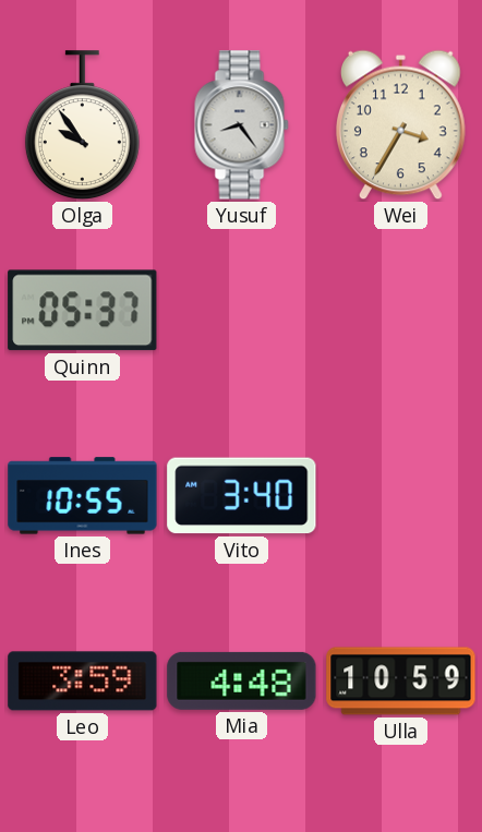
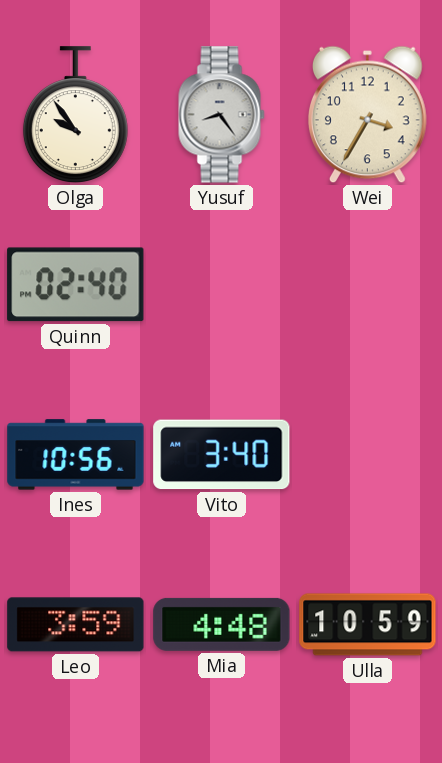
Quinn: 05:37 -> 02:40
Ines: 10:55 -> 10:56
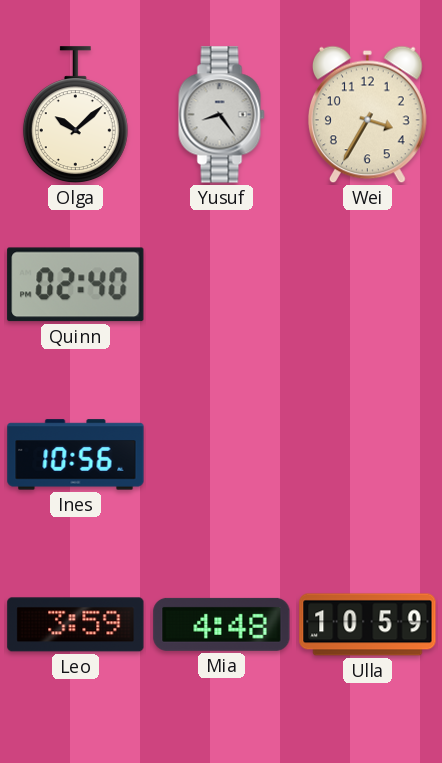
Olga: 9:54 -> 10:08
Vito: 3:40 -> none
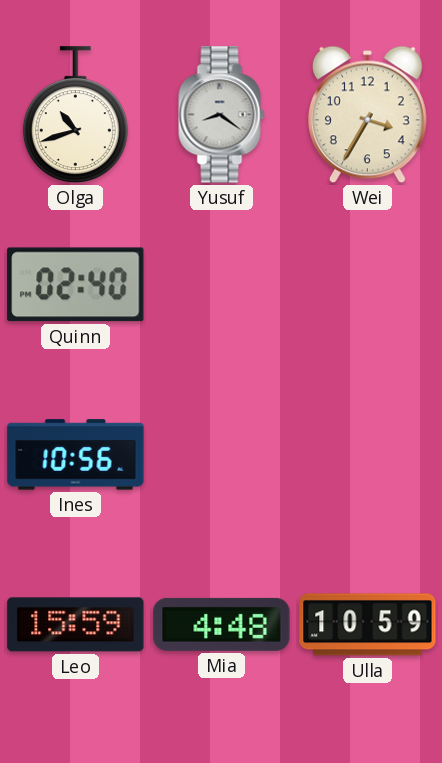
Olga: 10:08 -> 10:42
Yusuf: 8:24 -> 8:21
Leo: 3:59 -> 15:59
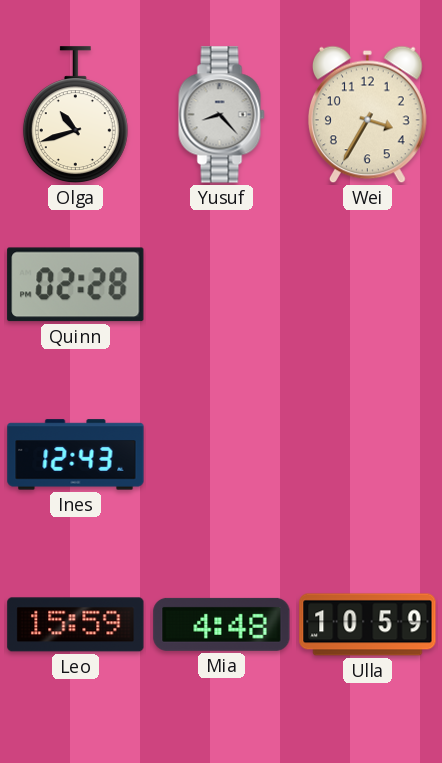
Yusuf: 8:21 -> 8:23
Quinn: 02:40 -> 02:28
Ines: 10:56 -> 12:43
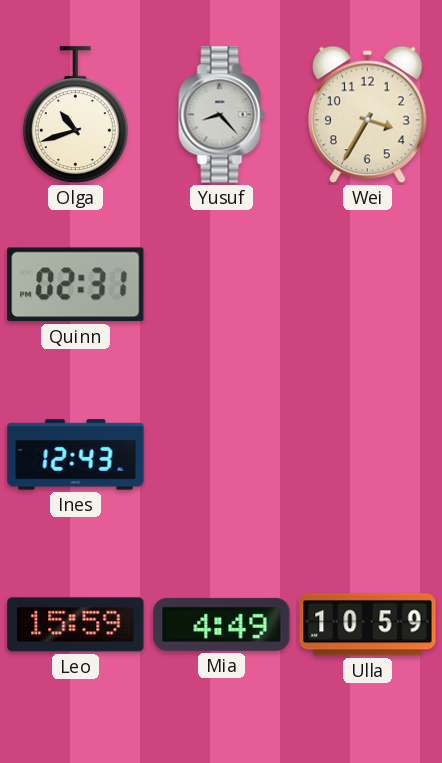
Quinn: 02:28 -> 02:31
Mia: 4:48 -> 4:49
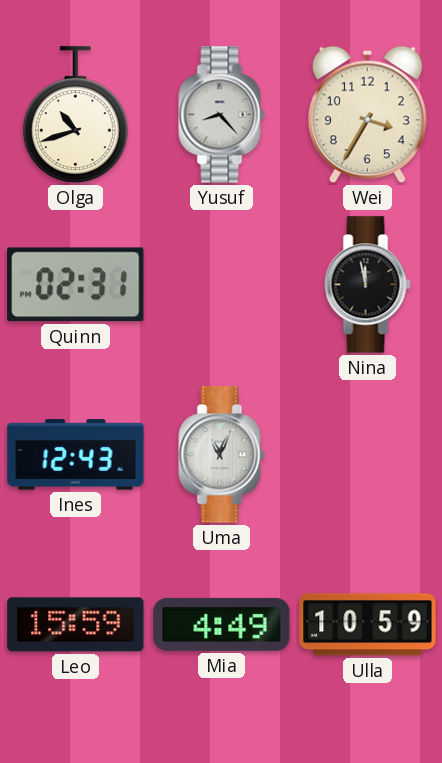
Nina: none -> 11:58
Uma: none -> 11:04
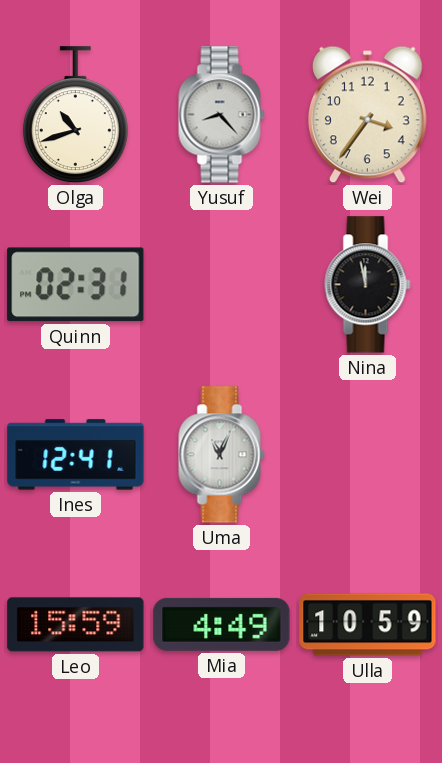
Wei: 3:35 -> 3:36
Ines: 12:43 -> 12:41
